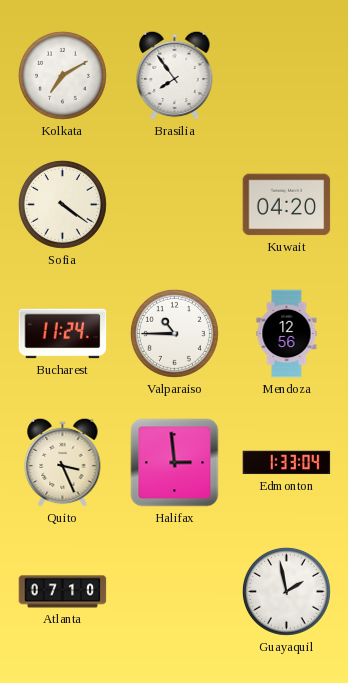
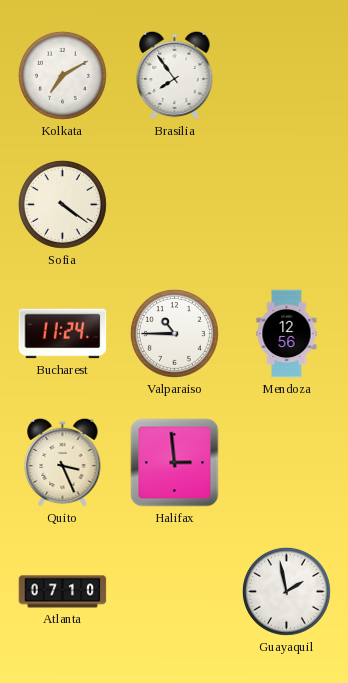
Kuwait: 04:20 -> none
Edmonton: 1:33 -> none
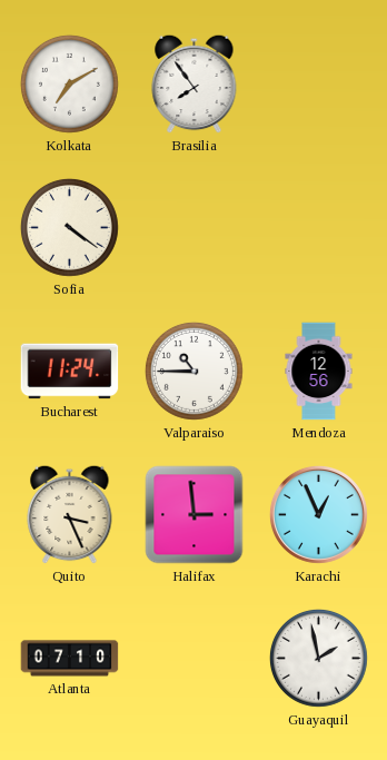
Karachi: none -> 12:56
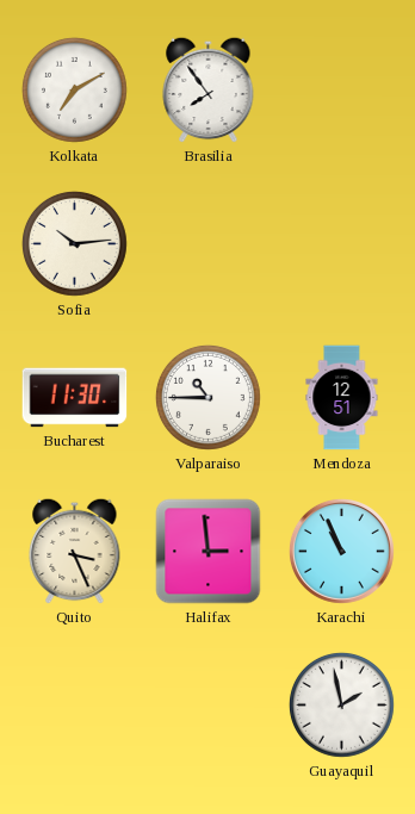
Sofia: 4:21 -> 10:14
Bucharest: 11:24 -> 11:30
Mendoza: 12:56 -> 12:51
Karachi: 12:56 -> 10:56
Atlanta: 07:10 -> none
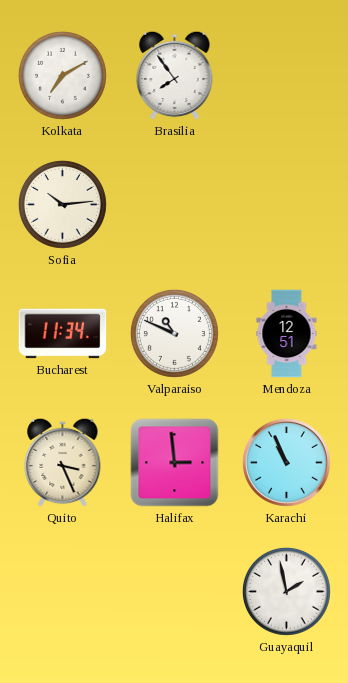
Bucharest: 11:30 -> 11:34
Valparaiso: 10:45 -> 10:49
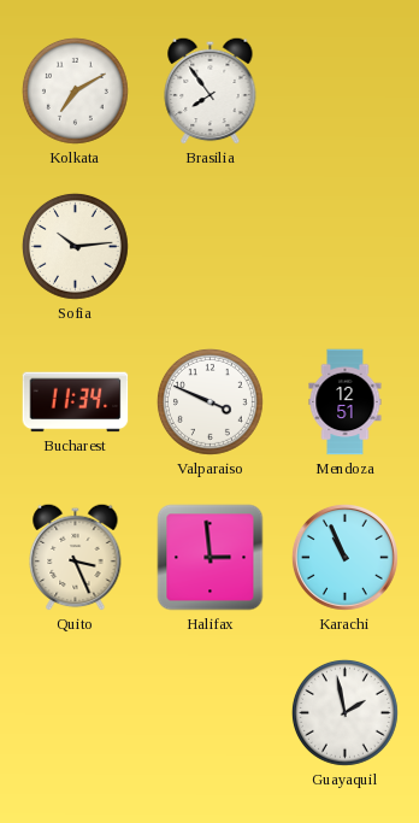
Valparaiso: 10:49 -> 3:49
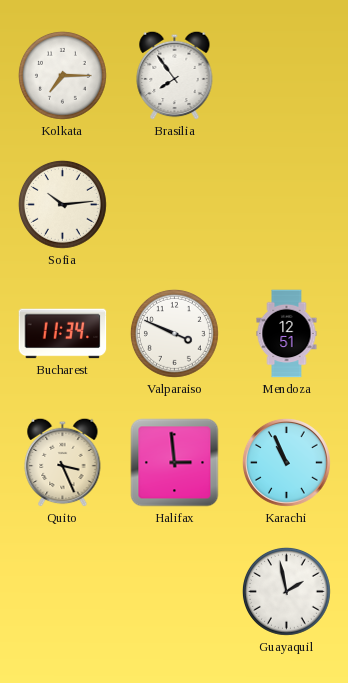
Kolkata: 7:10 -> 7:15
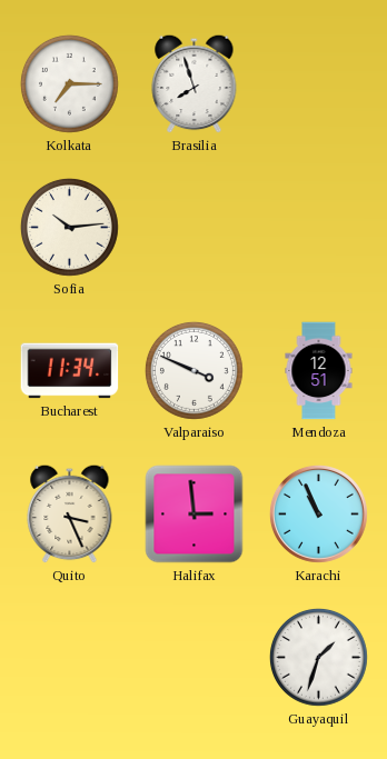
Brasilia: 7:54 -> 7:57
Guayaquil: 1:58 -> 1:33
